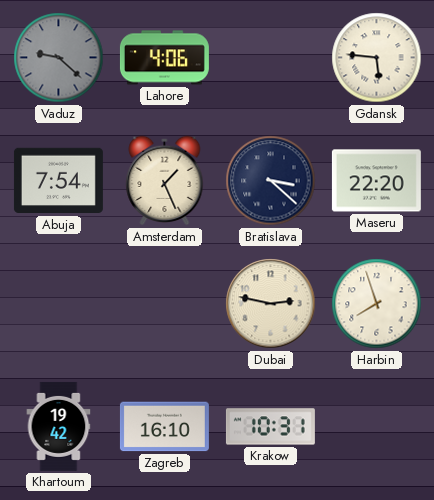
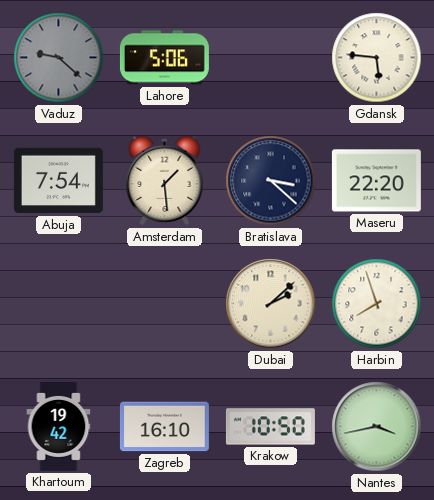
Lahore: 4:06 -> 5:06
Amsterdam: 1:26 -> 1:29
Dubai: 2:47 -> 2:08
Krakow: 10:31 -> 10:50
Nantes: none -> 3:43
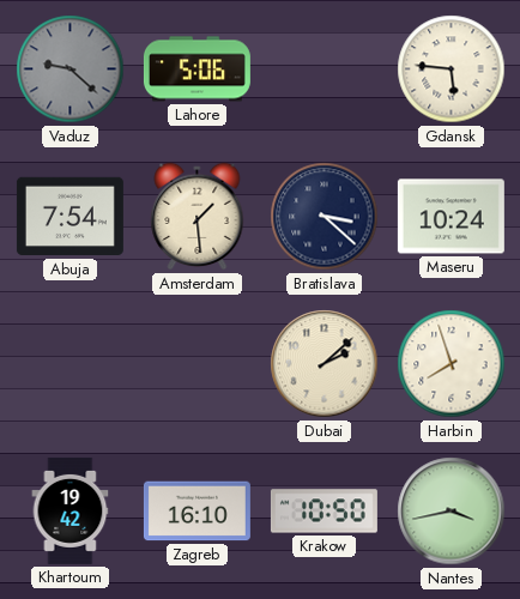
Maseru: 22:20 -> 10:24
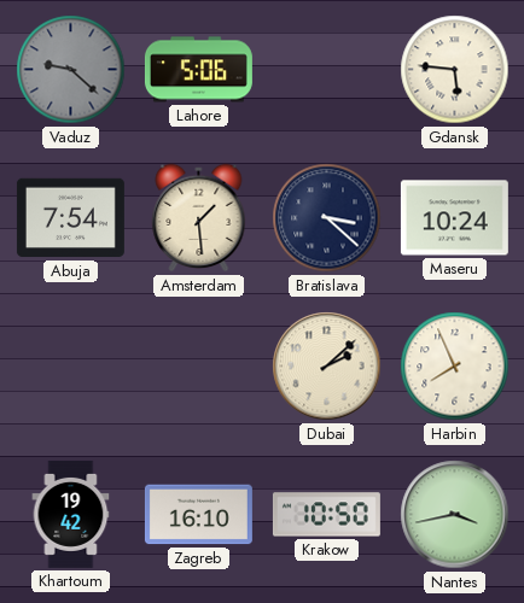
Harbin: 7:57 -> 7:56
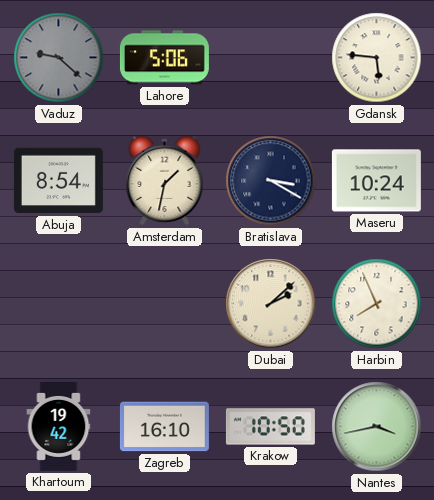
Abuja: 7:54 -> 8:54
Amsterdam: 1:29 -> 1:32
Bratislava: 3:22 -> 3:20
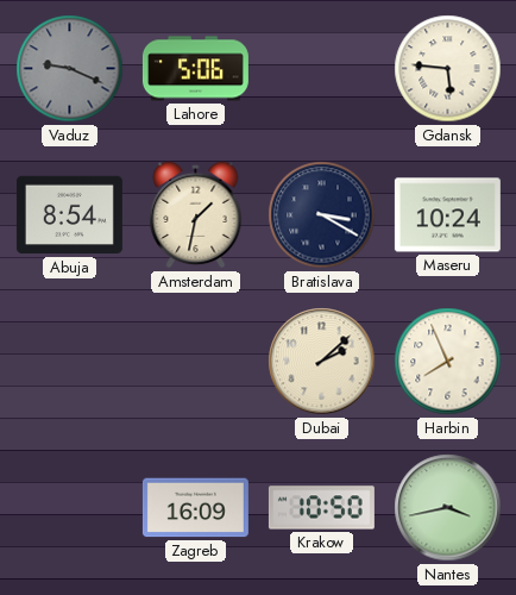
Vaduz: 9:22 -> 9:19
Khartoum: 19:42 -> none
Zagreb: 16:10 -> 16:09
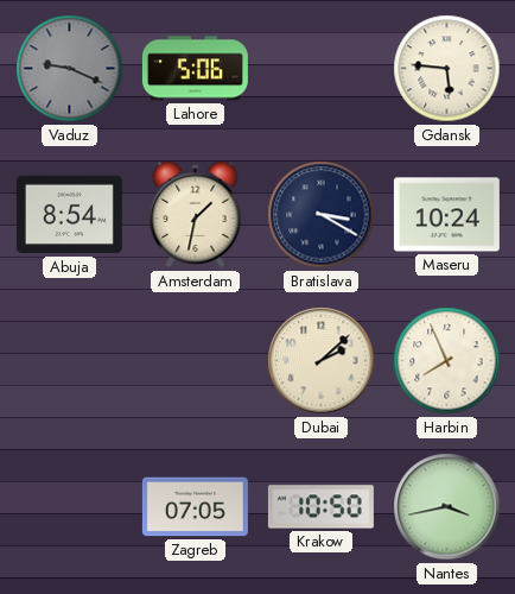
Zagreb: 16:09 -> 07:05
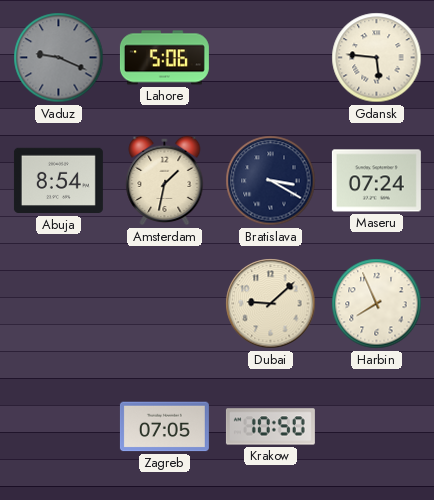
Maseru: 10:24 -> 07:24
Dubai: 2:08 -> 9:08
Nantes: 3:43 -> none
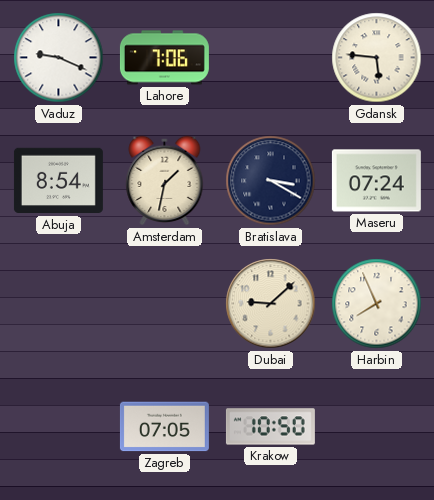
Vaduz dial: grey -> white
Lahore: 5:06 -> 7:06
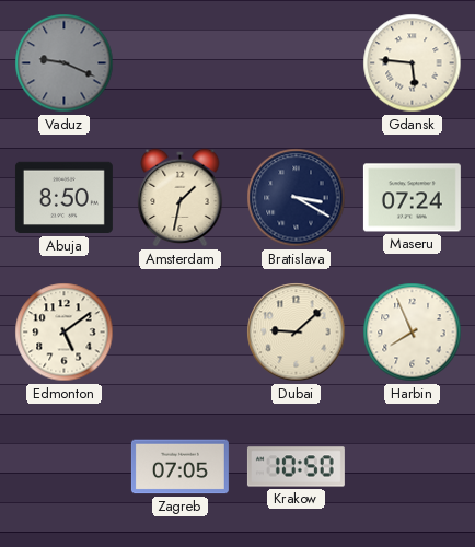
Vaduz dial: white -> grey
Lahore: 7:06 -> none
Abuja: 8:54 -> 8:50
Edmonton: none -> 5:09
